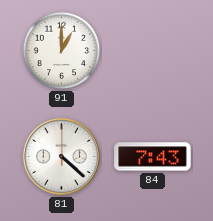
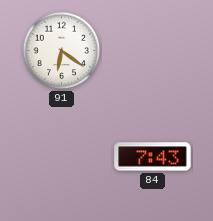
91: 1:00 -> 6:21
81: 4:22 -> none
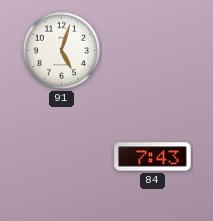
91: 6:21 -> 5:03
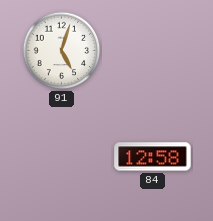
84: 7:43 -> 12:58
